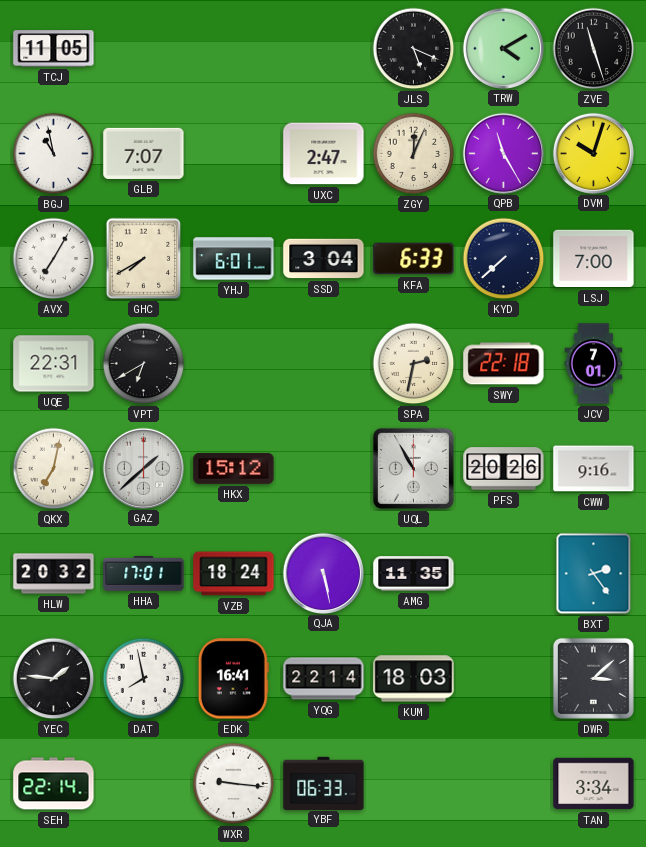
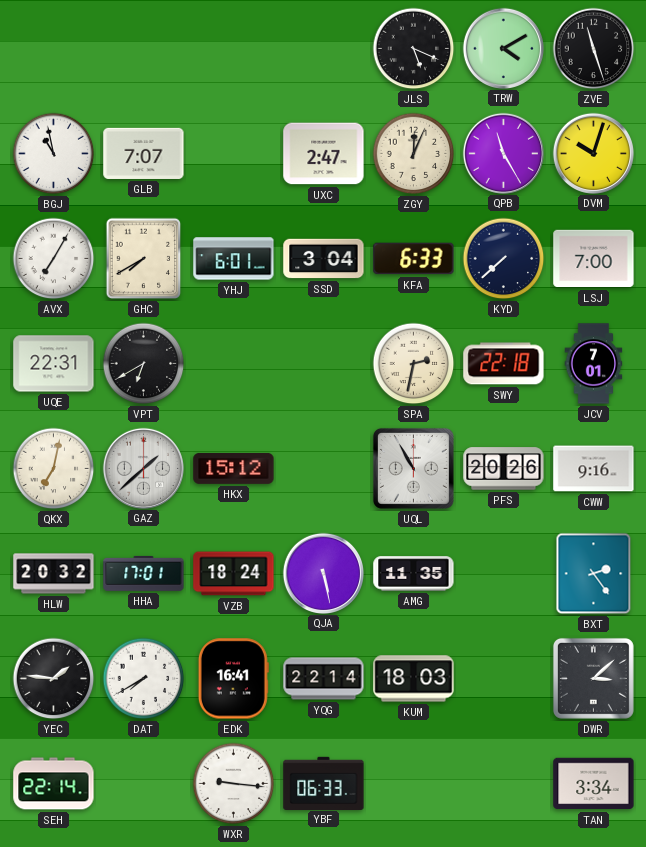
TCJ: 11:05 -> none
DAT: 7:58 -> 7:40
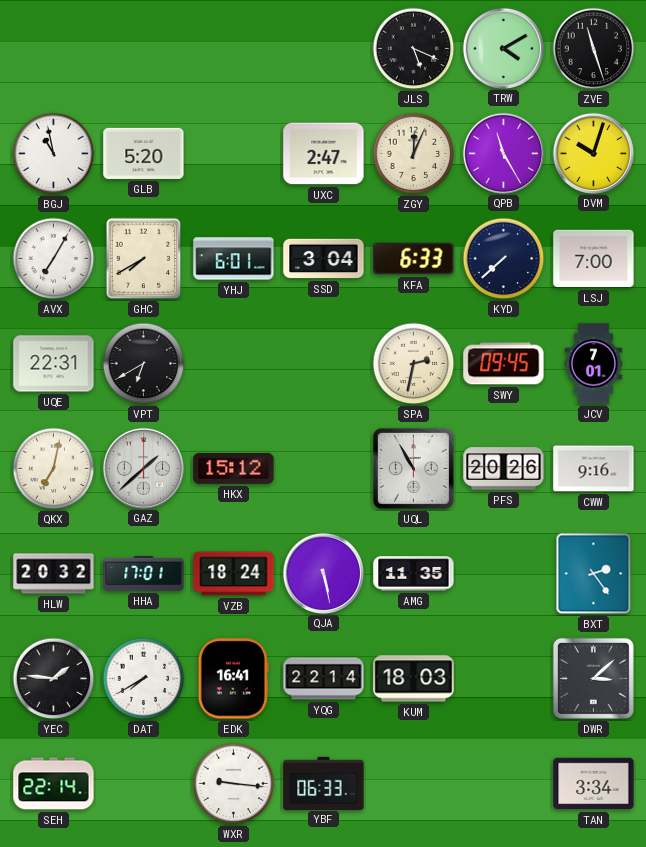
GLB: 7:07 -> 5:20
SWY: 22:18 -> 09:45
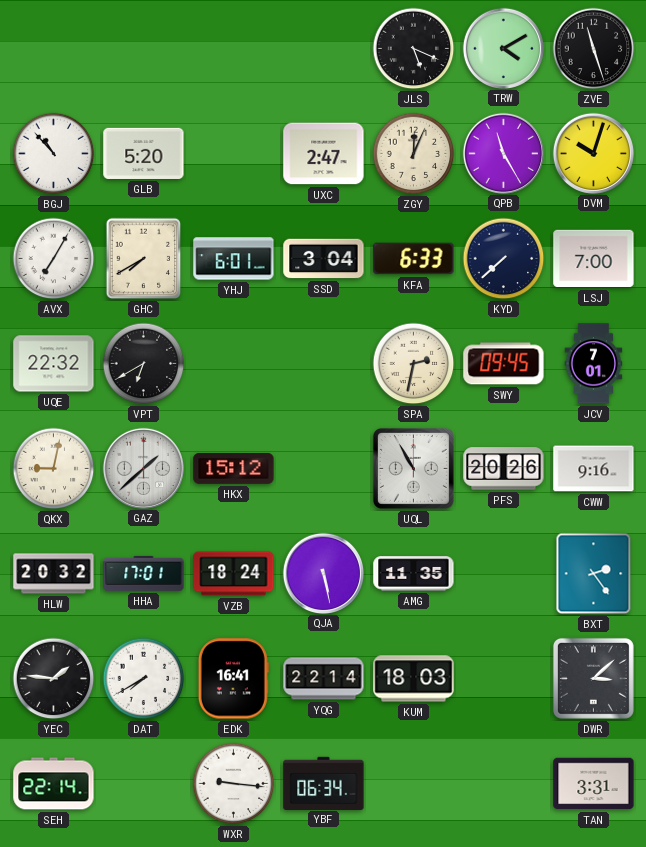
BGJ: 10:58 -> 10:53
UQE: 22:31 -> 22:32
QKX: 7:02 -> 9:02
YBF: 06:33 -> 06:34
TAN: 3:34 -> 3:31
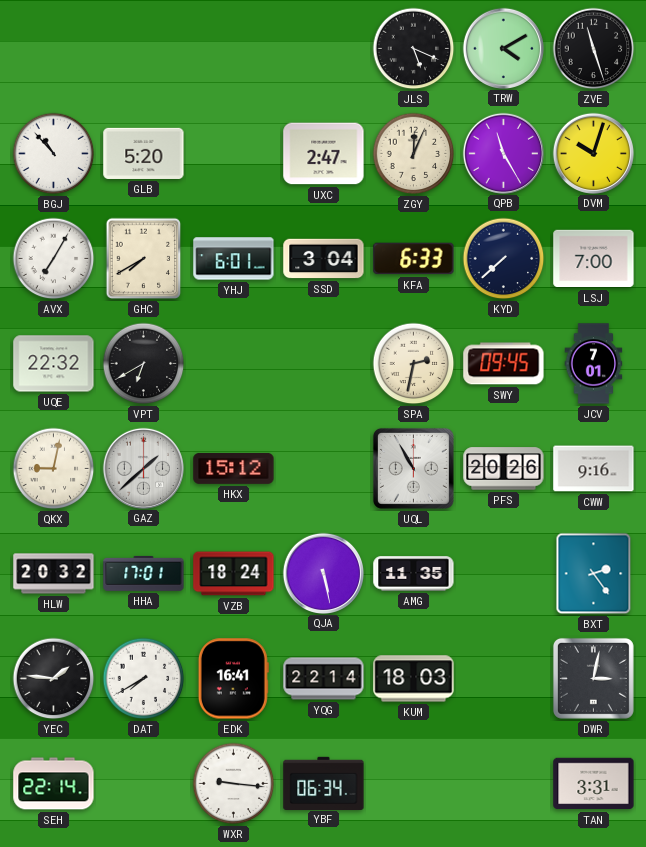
DWR: 3:08 -> 3:02
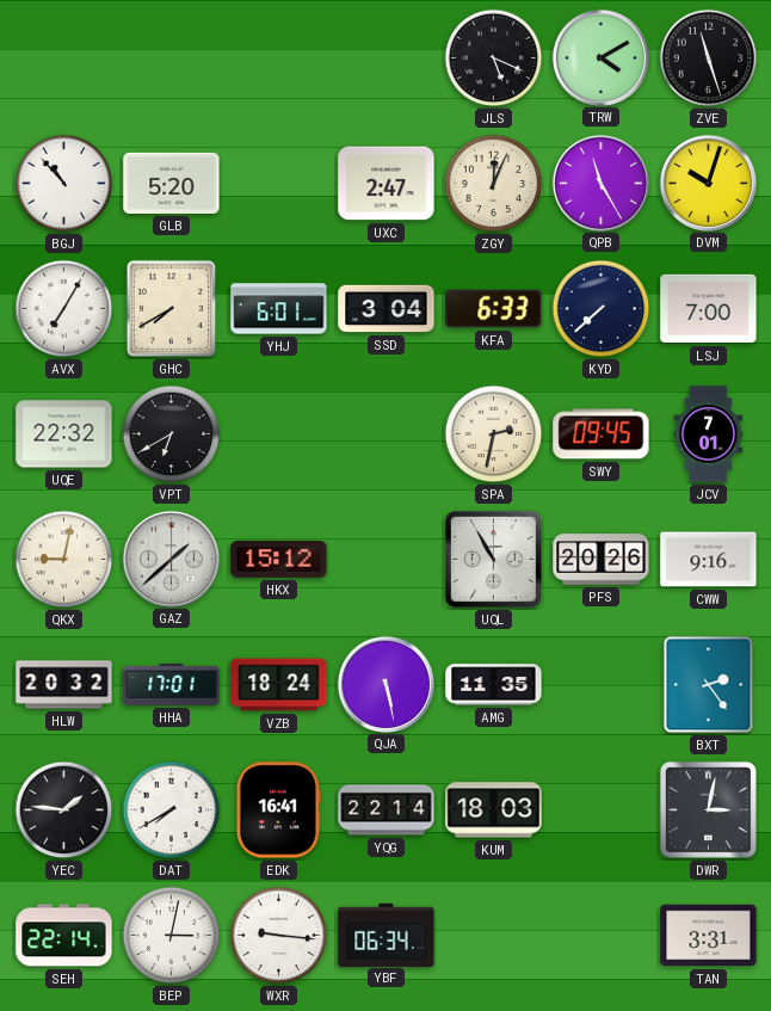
BEP: none -> 3:02
